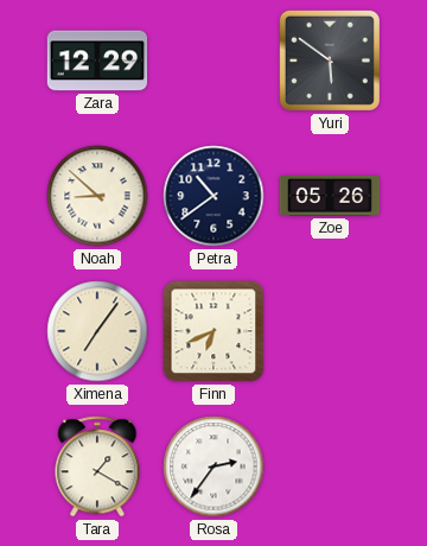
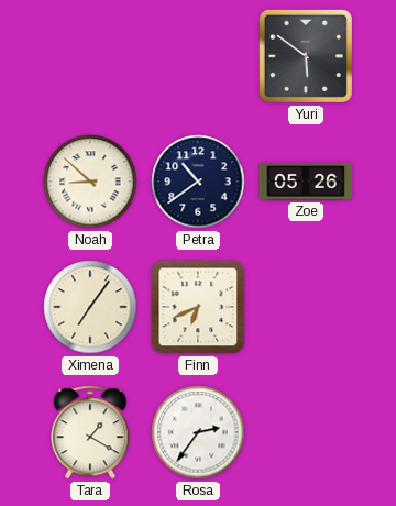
Zara: 12:29 -> none
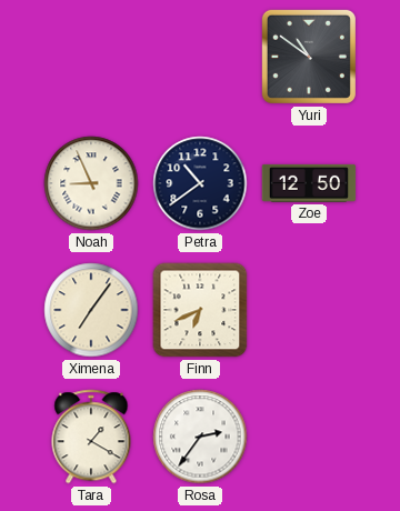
Yuri: 5:51 -> 10:51
Noah: 8:52 -> 8:56
Zoe: 05:26 -> 12:50
